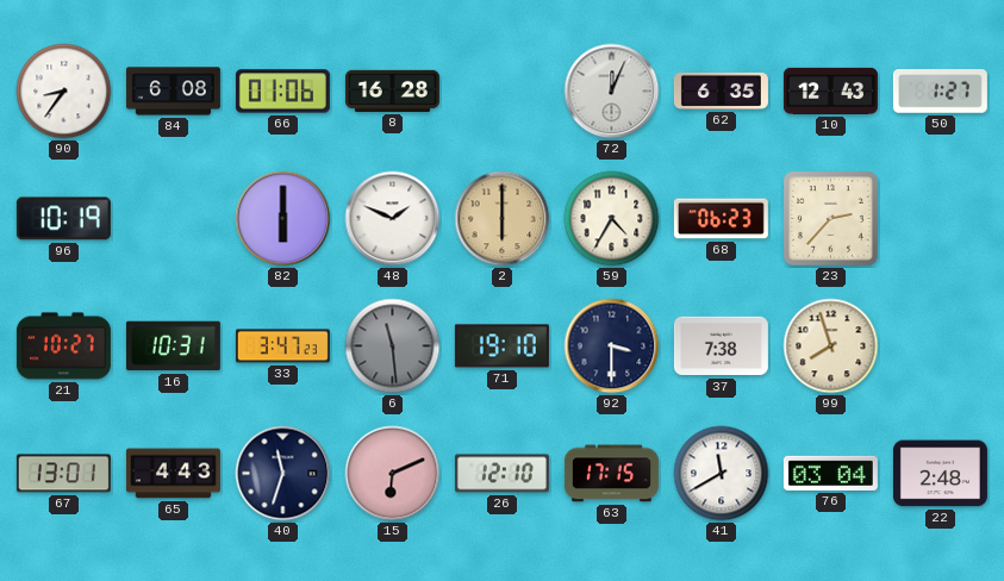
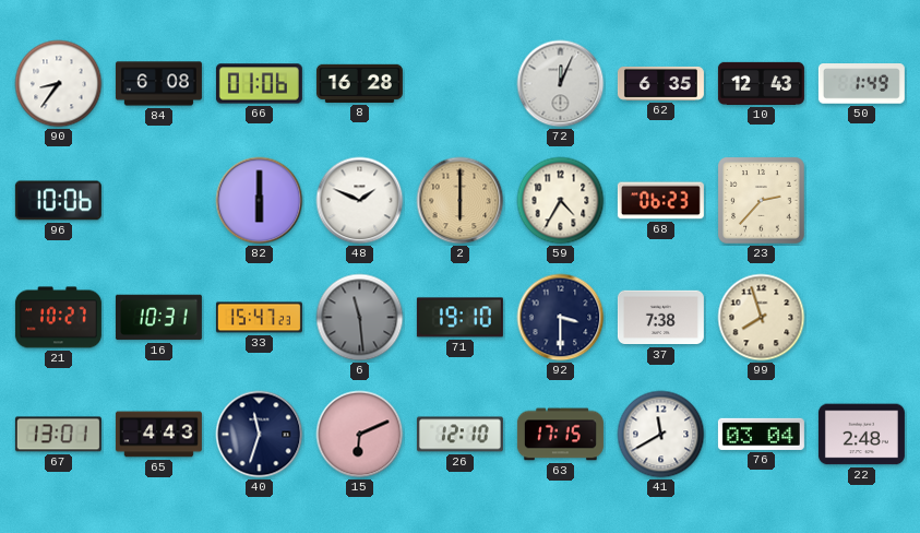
50: 1:27 -> 1:49
96: 10:19 -> 10:06
33: 3:47 -> 15:47
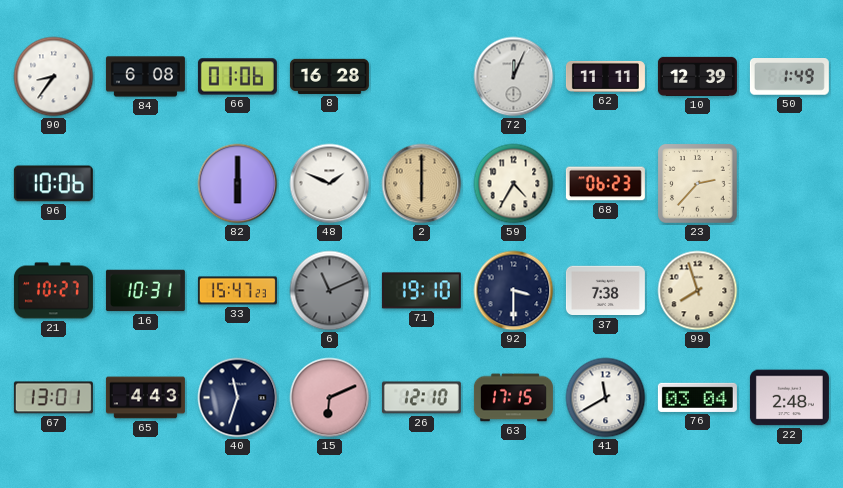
62: 6:35 -> 11:11
10: 12:43 -> 12:39
6: 11:29 -> 11:11
